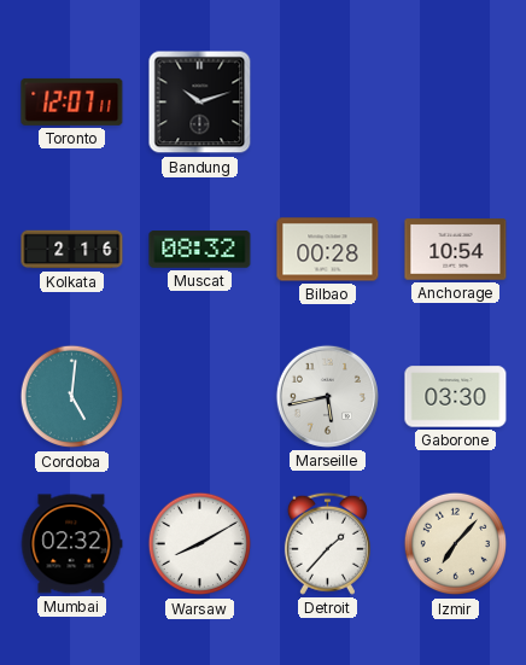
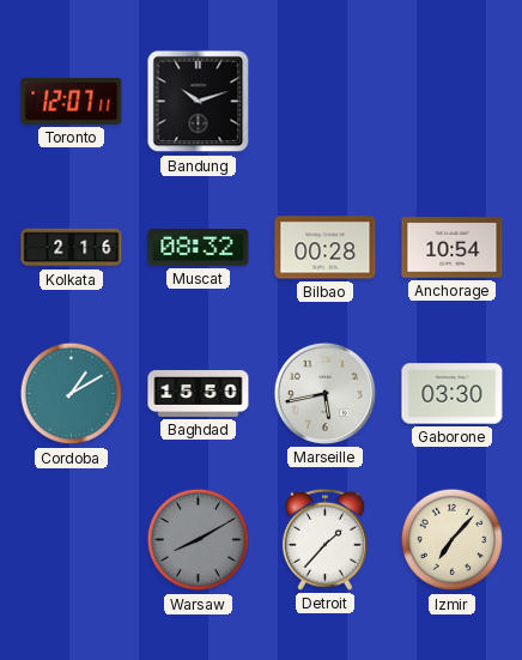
Cordoba: 5:01 -> 1:10
Baghdad: none -> 15:50
Mumbai: 02:32 -> none
Warsaw dial: white -> grey
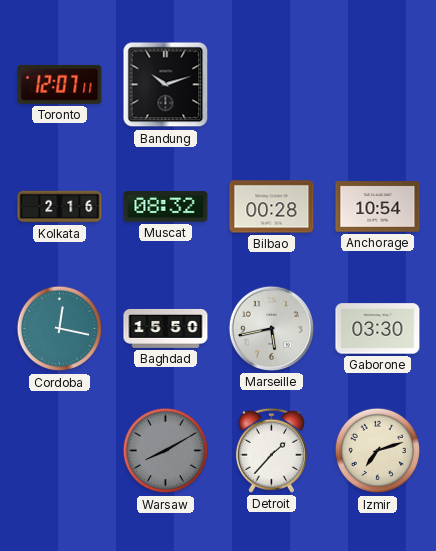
Cordoba: 1:10 -> 12:17
Izmir: 7:07 -> 7:12
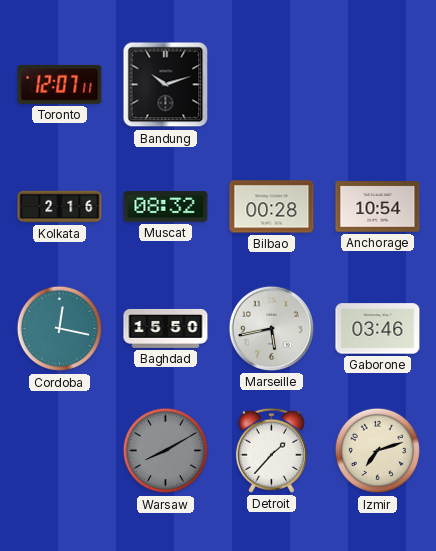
Gaborone: 03:30 -> 03:46
